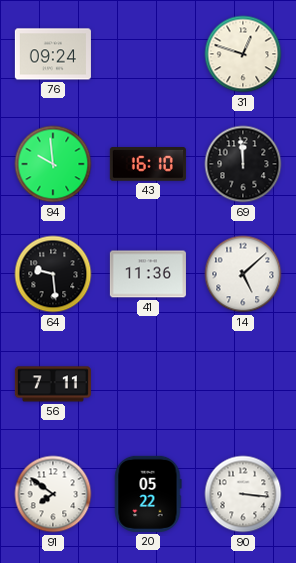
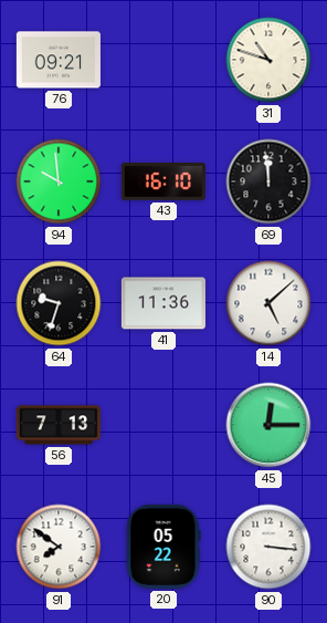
76: 09:24 -> 09:21
31: 12:48 -> 10:48
64: 9:29 -> 9:33
56: 7:11 -> 7:13
45: none -> 12:15
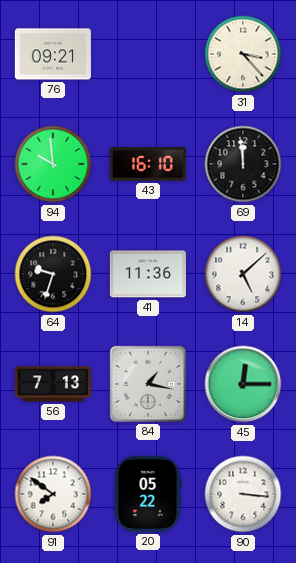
31: 10:48 -> 3:23
84: none -> 1:17
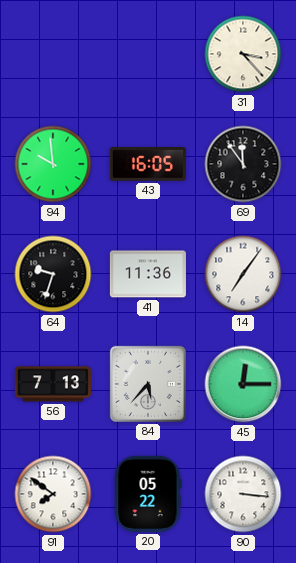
76: 09:21 -> none
43: 16:10 -> 16:05
69: 11:59 -> 11:54
14: 5:08 -> 7:06
84: 1:17 -> 5:37
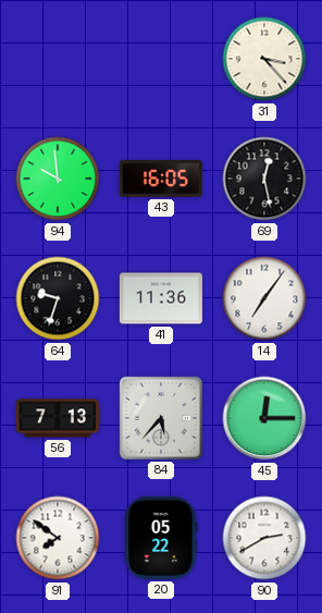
69: 11:54 -> 12:28
90: 3:16 -> 2:40
